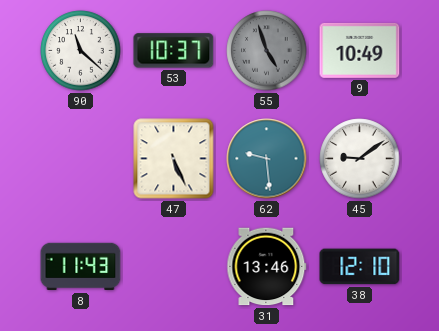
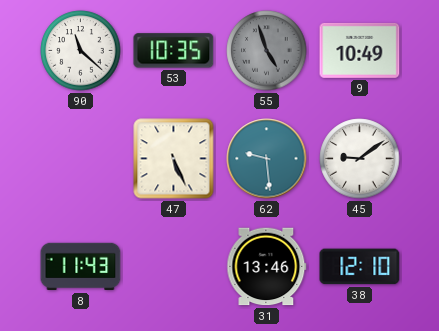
53: 10:37 -> 10:35
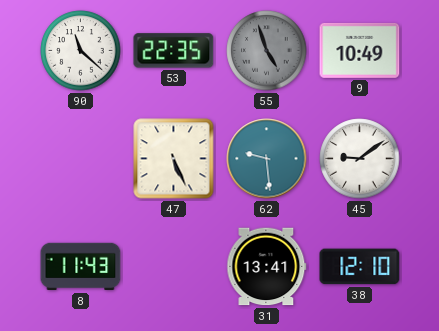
53: 10:35 -> 22:35
31: 13:46 -> 13:41
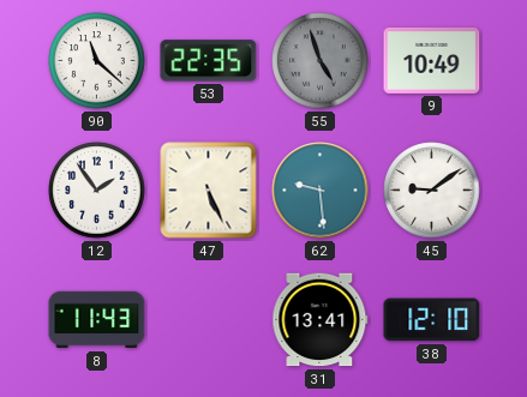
12: none -> 1:54
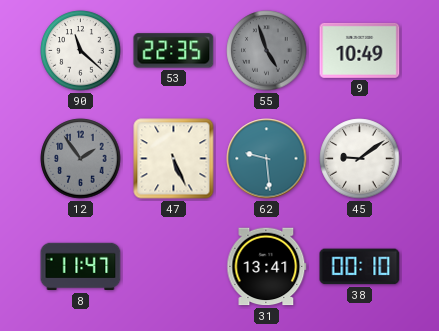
12 dial: white -> grey
8: 11:43 -> 11:47
38: 12:10 -> 00:10
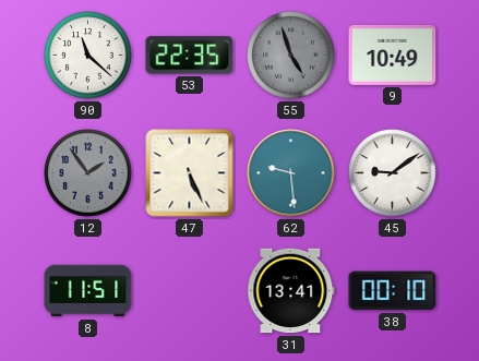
8: 11:47 -> 11:51
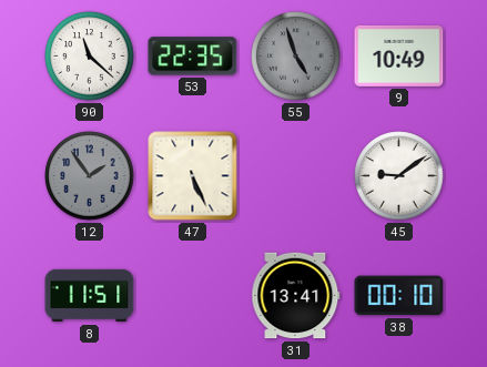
62: 9:29 -> none
